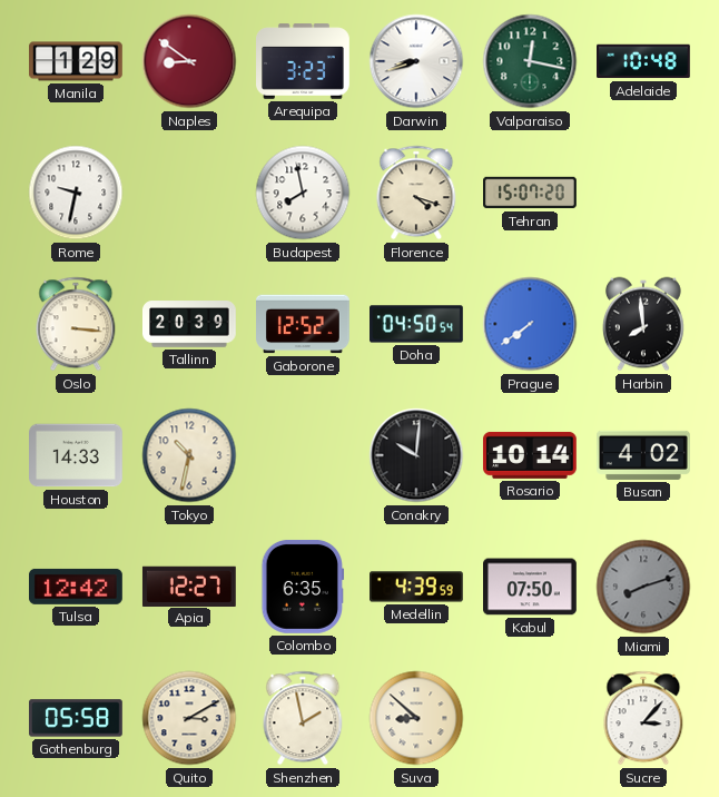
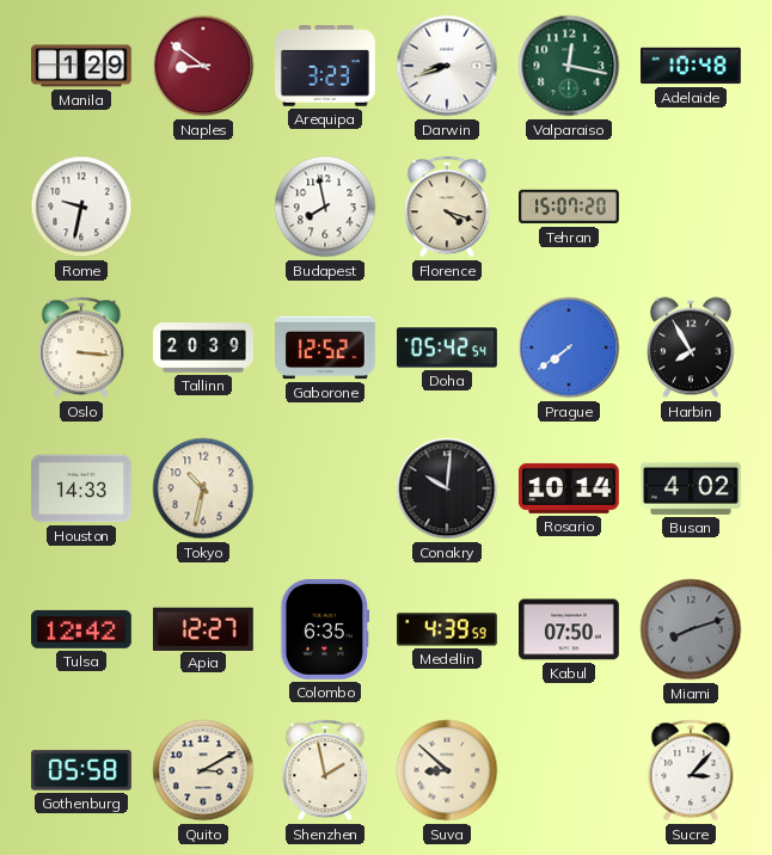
Doha: 04:50 -> 05:42
Harbin: 7:59 -> 7:55
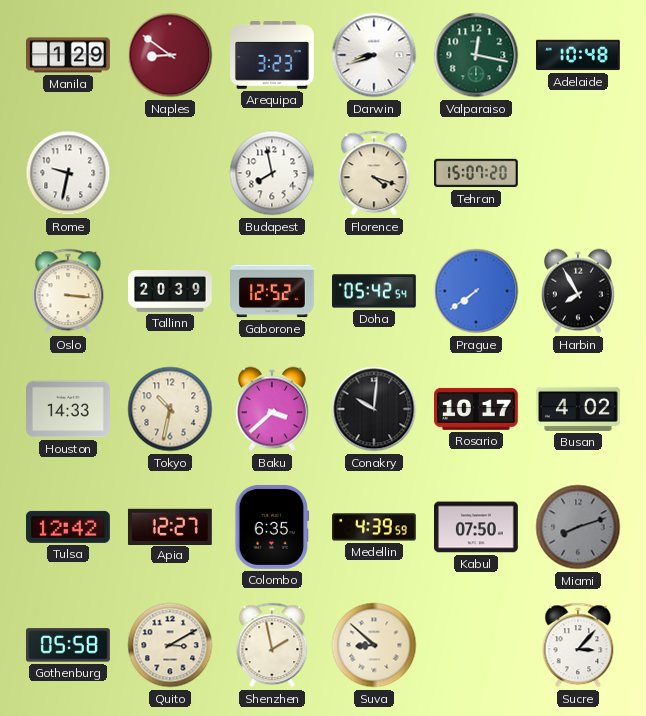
Baku: none -> 3:38
Rosario: 10:14 -> 10:17
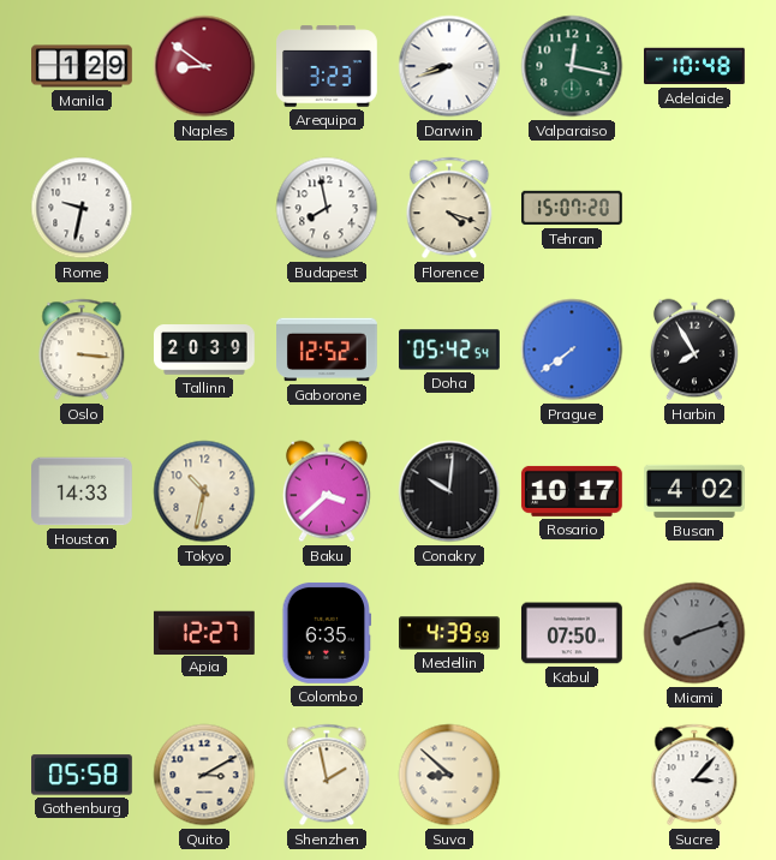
Tulsa: 12:42 -> none
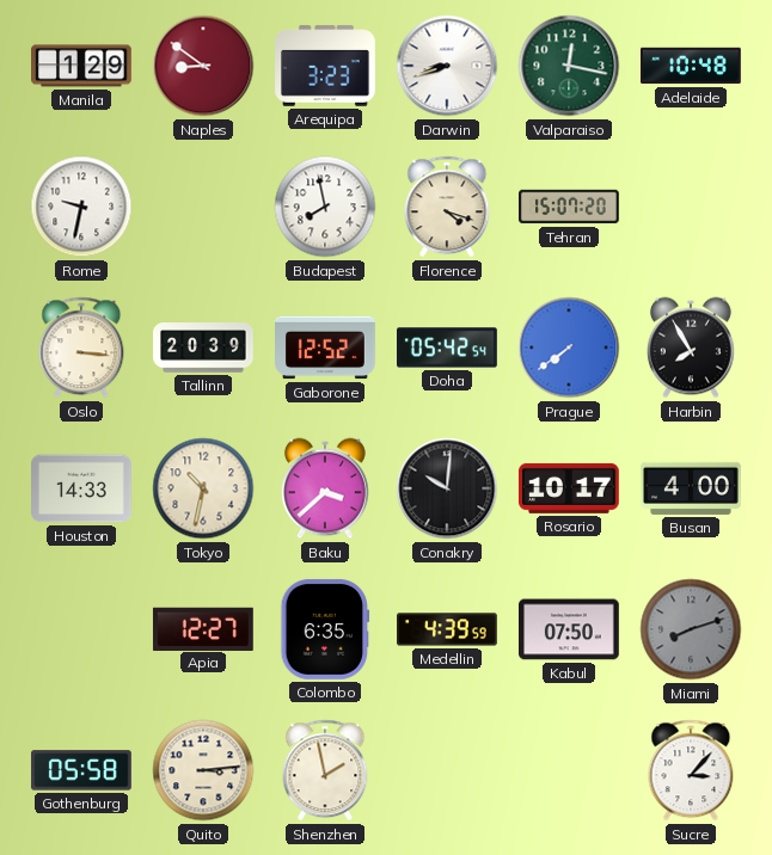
Busan: 4:02 -> 4:00
Quito: 3:10 -> 3:14
Suva: 8:52 -> none
